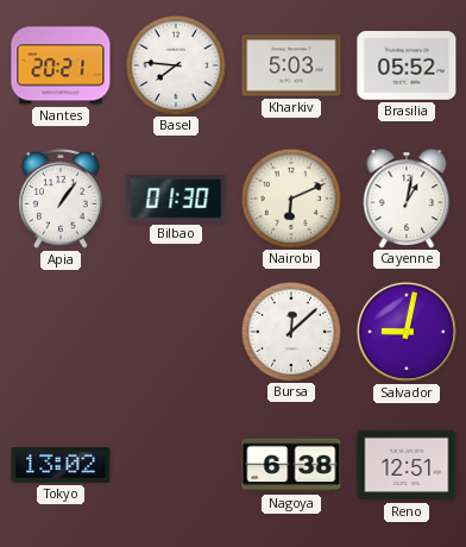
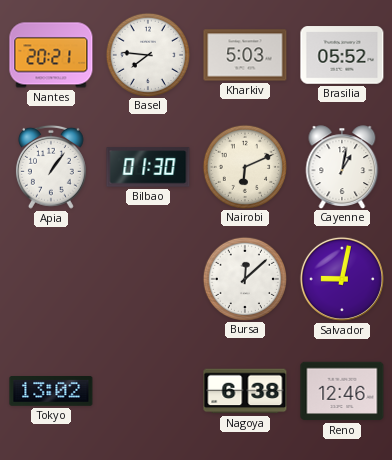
Reno: 12:51 -> 12:46
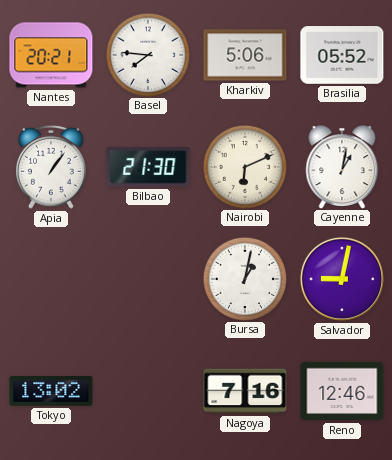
Kharkiv: 5:03 -> 5:06
Bilbao: 01:30 -> 21:30
Bursa: 12:08 -> 1:02
Nagoya: 6:38 -> 7:16
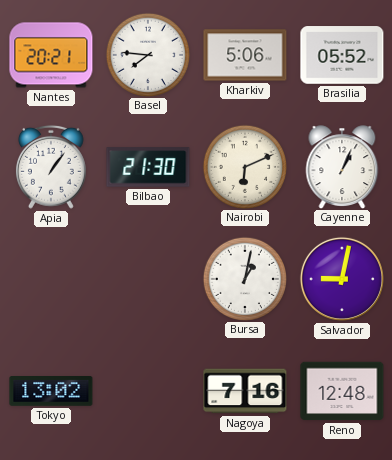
Cayenne: 1:02 -> 1:04
Reno: 12:46 -> 12:48
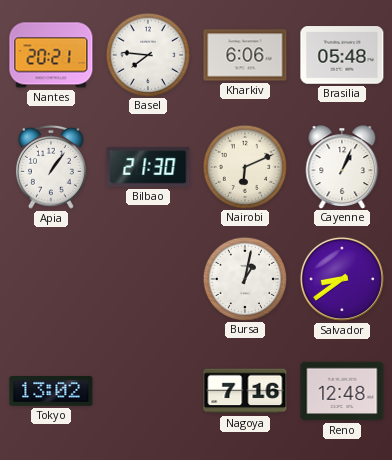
Kharkiv: 5:06 -> 6:06
Brasilia: 05:52 -> 05:48
Salvador: 9:02 -> 8:39
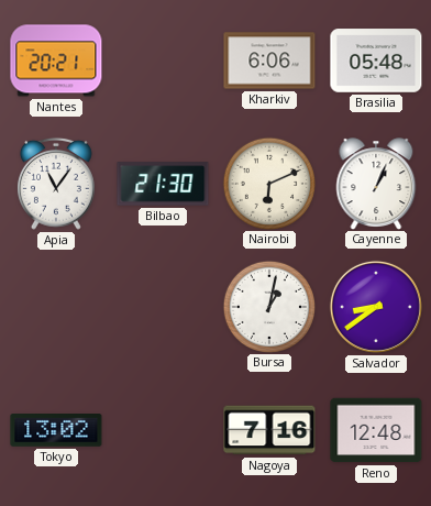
Basel: 7:46 -> none
Apia: 1:06 -> 11:06
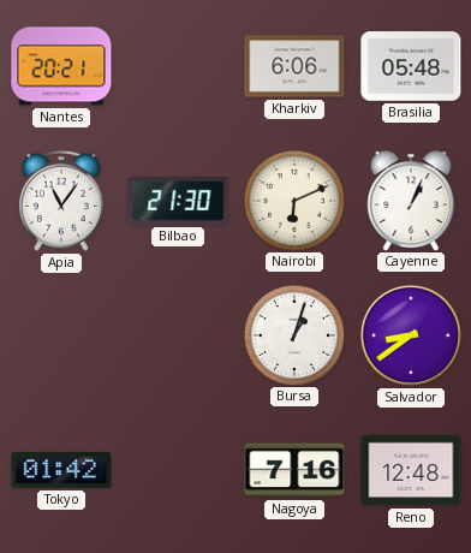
Bursa: 1:02 -> 1:03
Tokyo: 13:02 -> 01:42
